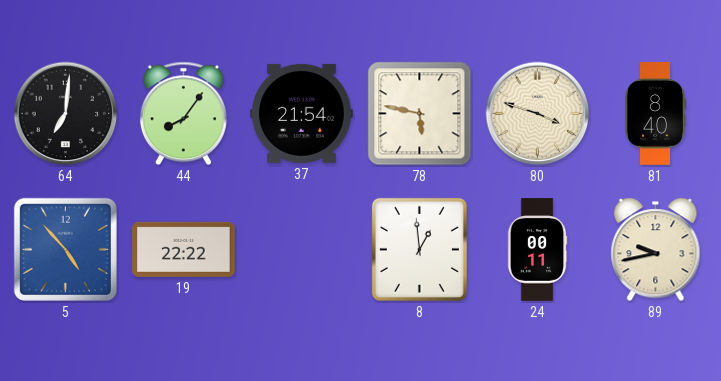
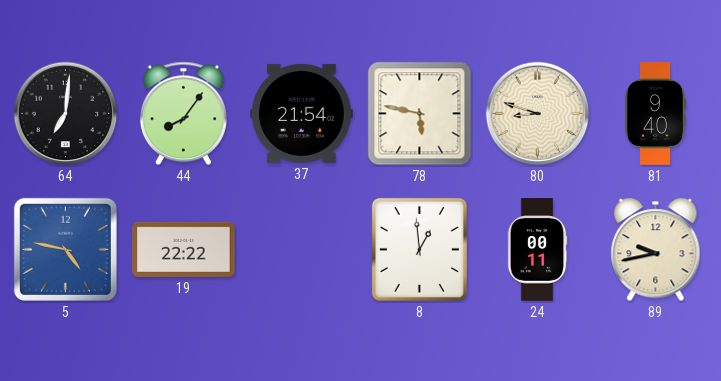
80: 3:48 -> 8:48
81: 8:40 -> 9:40
5: 4:53 -> 4:47
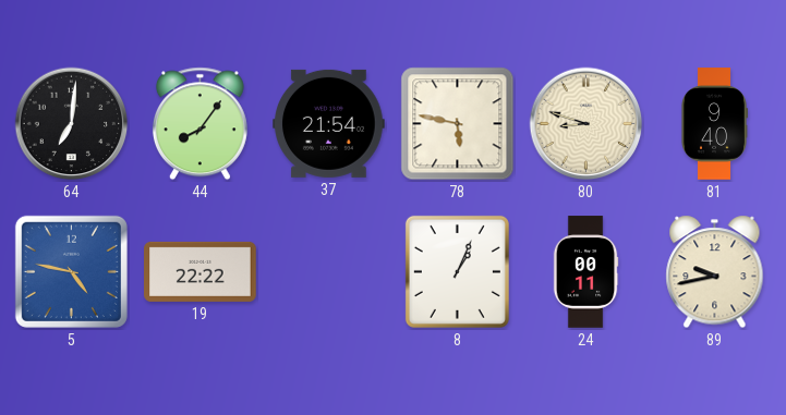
8: 12:59 -> 1:04
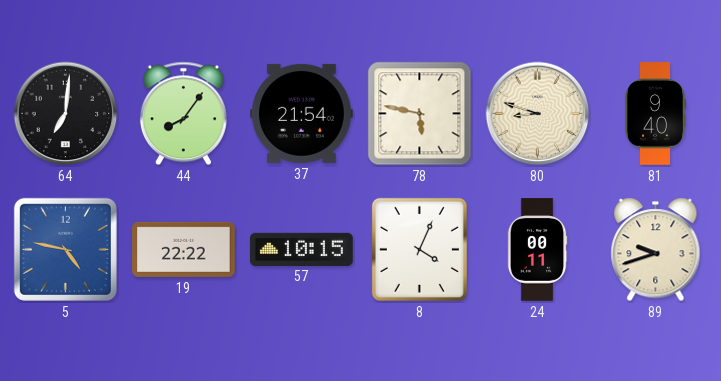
57: none -> 10:15
8: 1:04 -> 4:04
89: 9:43 -> 9:42
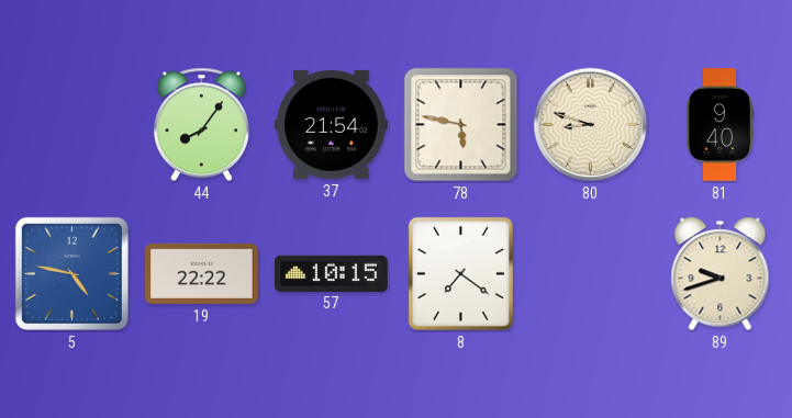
64: 7:01 -> none
8: 4:04 -> 7:21
24: 00:11 -> none
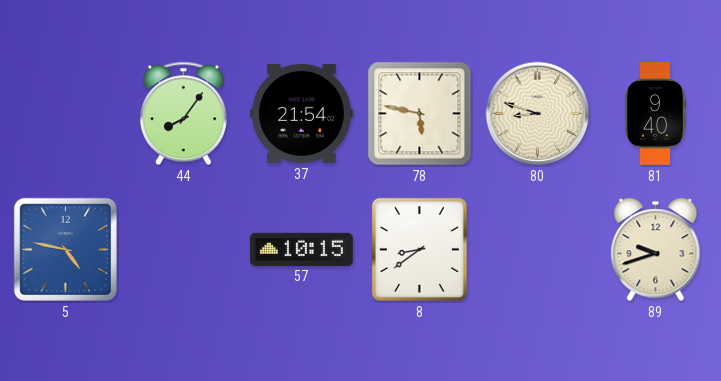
19: 22:22 -> none
8: 7:21 -> 8:39
